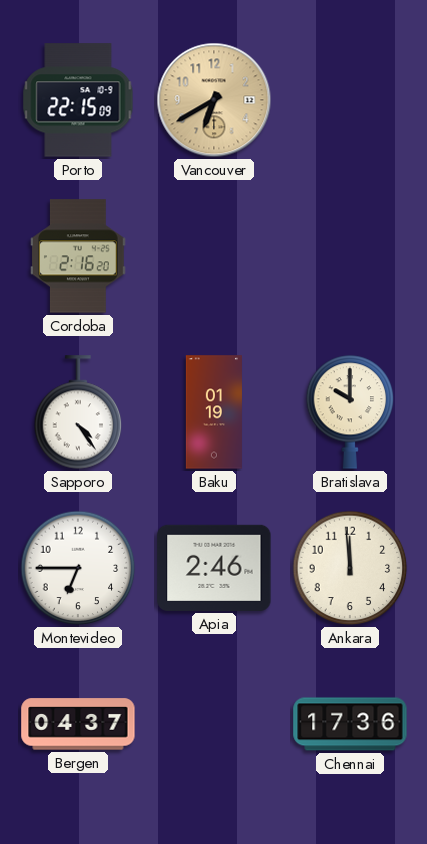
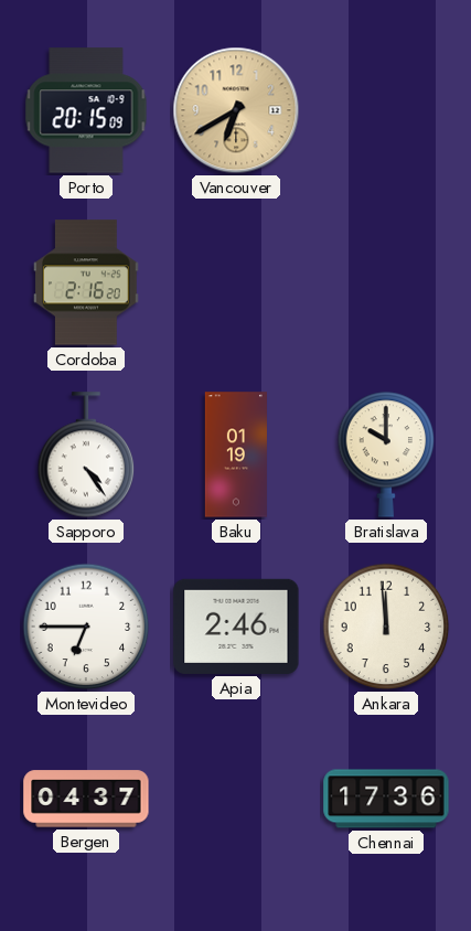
Porto: 22:15 -> 20:15
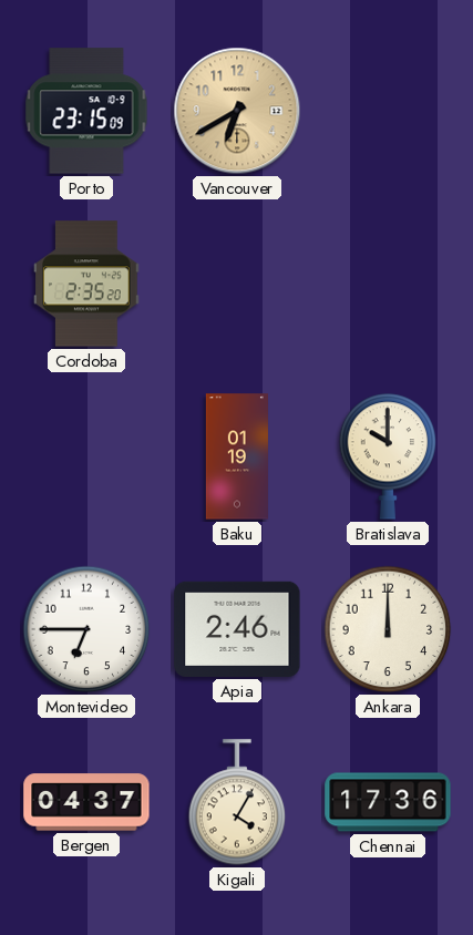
Porto: 20:15 -> 23:15
Cordoba: 2:16 -> 2:35
Sapporo: 4:24 -> none
Ankara: 11:59 -> 12:00
Kigali: none -> 4:05
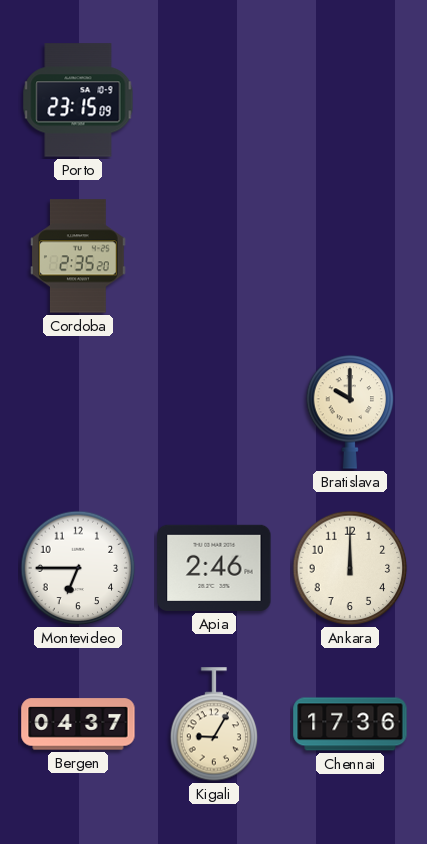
Vancouver: 6:40 -> none
Baku: 01:19 -> none
Kigali: 4:05 -> 9:05
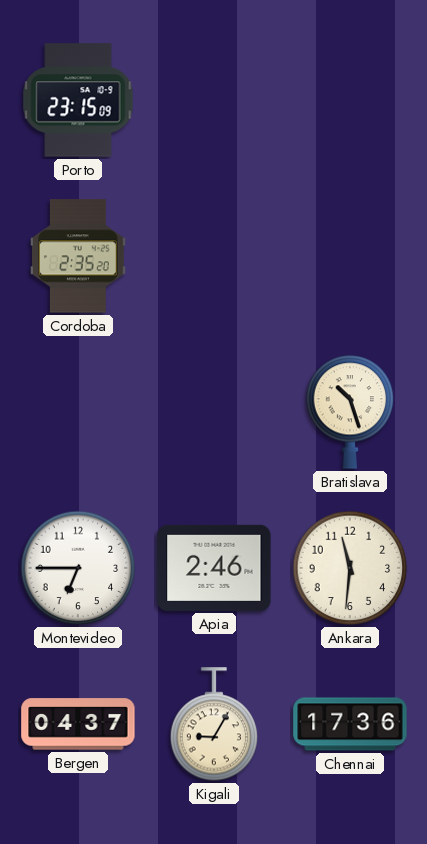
Bratislava: 10:00 -> 10:27
Ankara: 12:00 -> 11:31
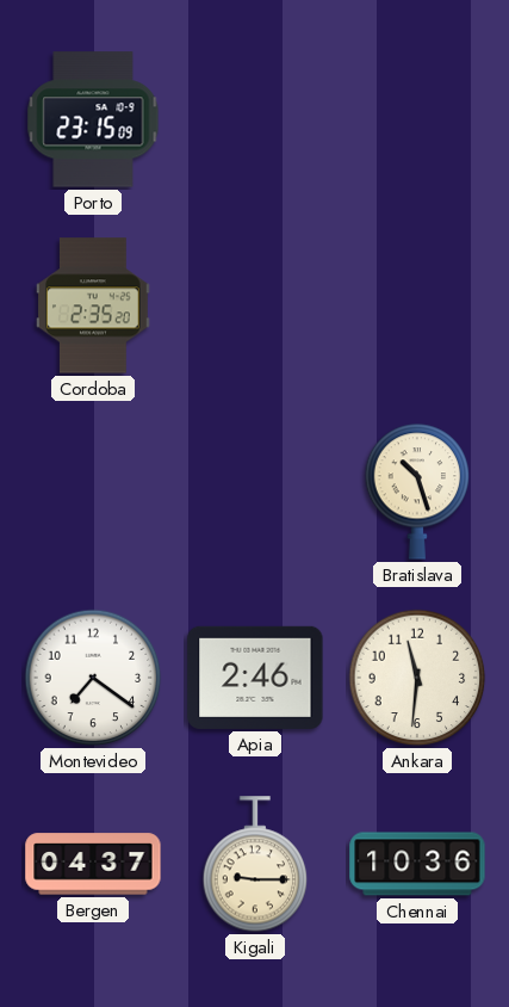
Montevideo: 6:45 -> 7:21
Kigali: 9:05 -> 9:15
Chennai: 17:36 -> 10:36
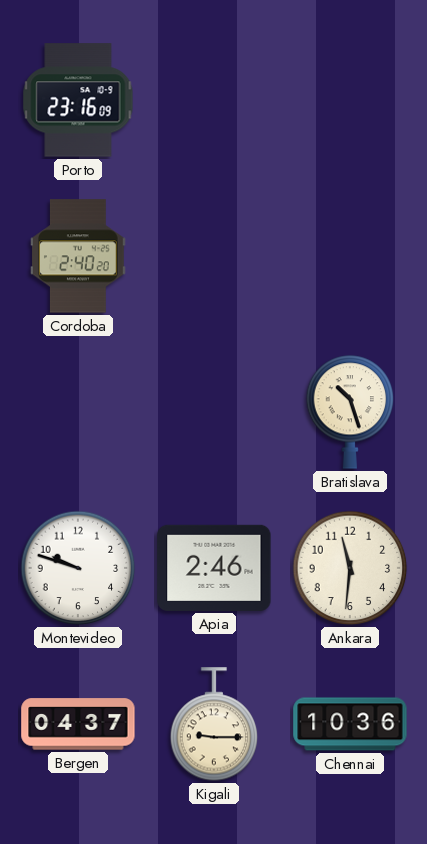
Porto: 23:15 -> 23:16
Cordoba: 2:35 -> 2:40
Montevideo: 7:21 -> 9:48
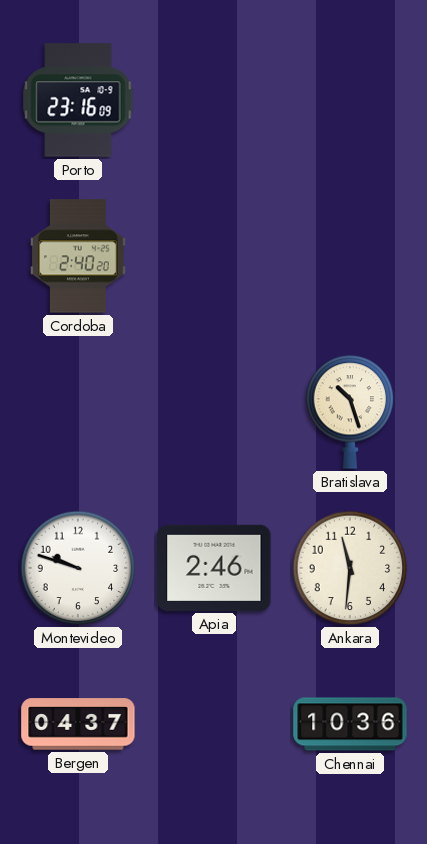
Kigali: 9:15 -> none
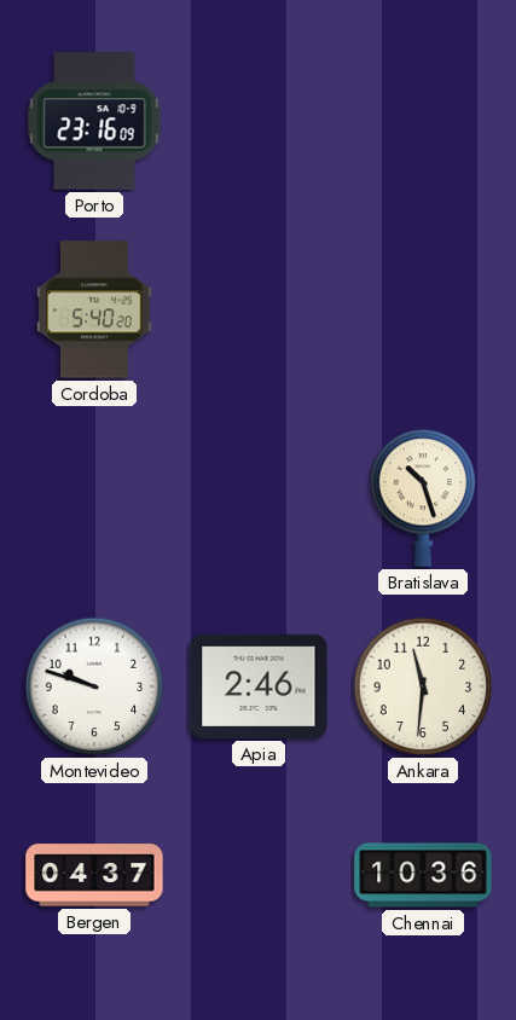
Cordoba: 2:40 -> 5:40
